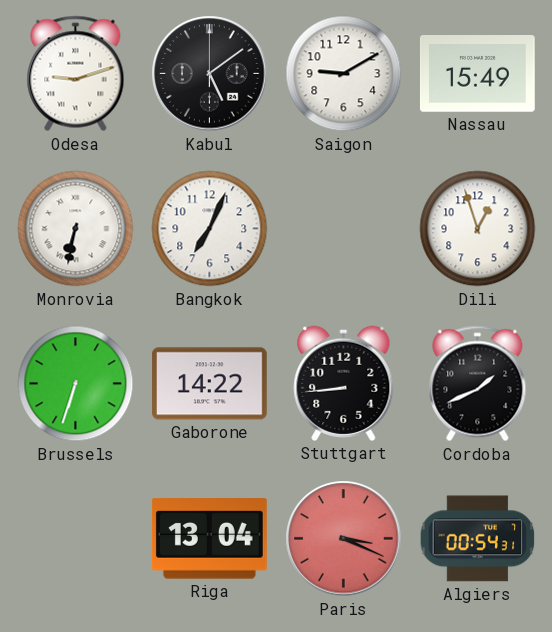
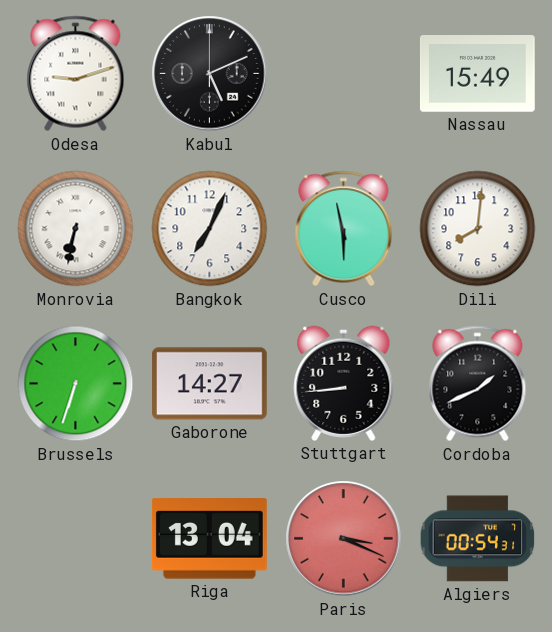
Kabul: 5:09 -> 5:11
Saigon: 9:10 -> none
Cusco: none -> 5:58
Dili: 12:57 -> 8:01
Gaborone: 14:22 -> 14:27
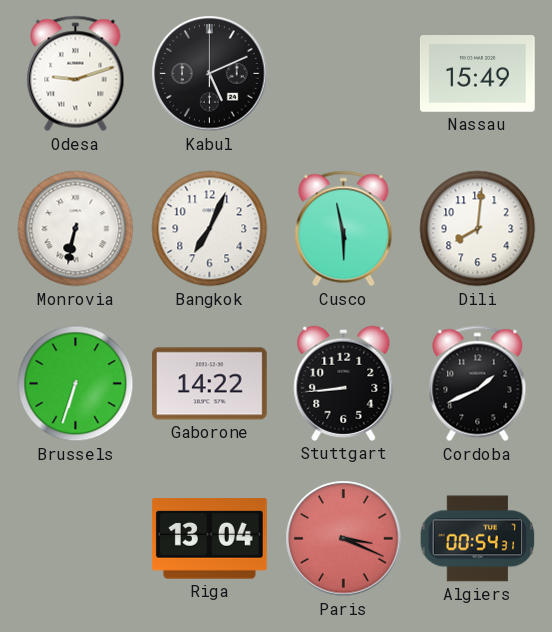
Gaborone: 14:27 -> 14:22
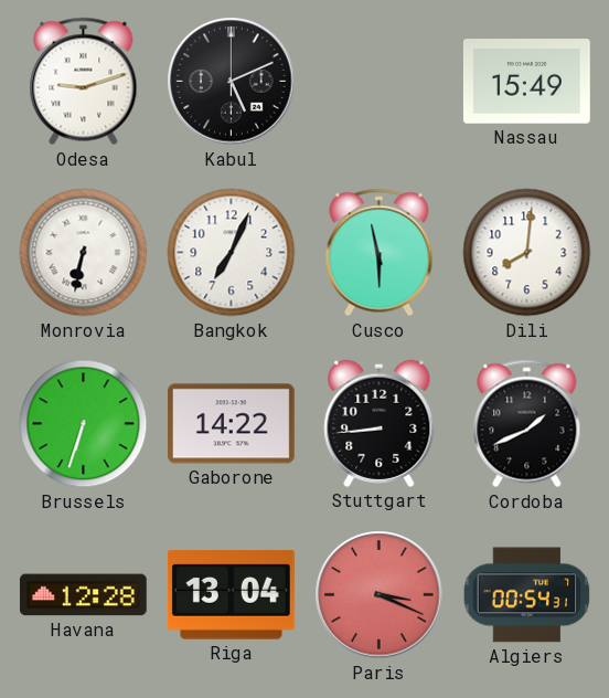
Havana: none -> 12:28
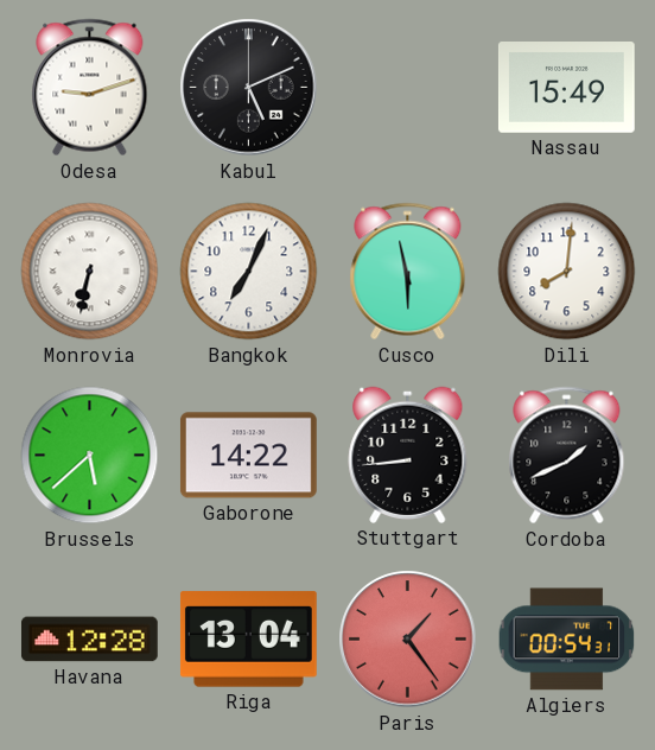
Brussels: 6:33 -> 5:38
Paris: 3:19 -> 1:24
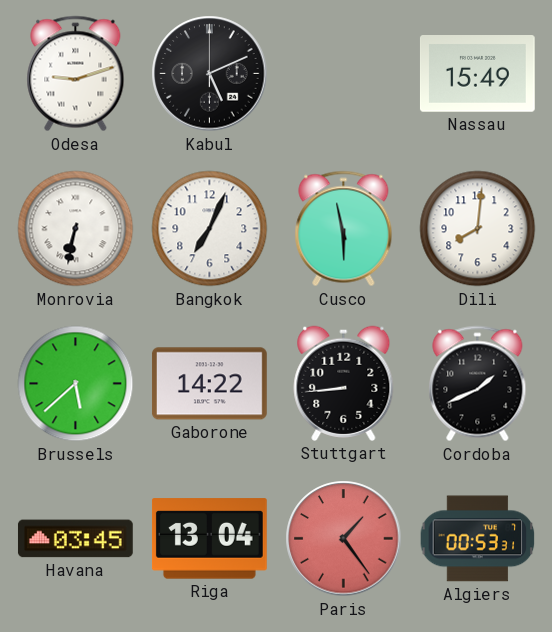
Havana: 12:28 -> 03:45
Algiers: 00:54 -> 00:53
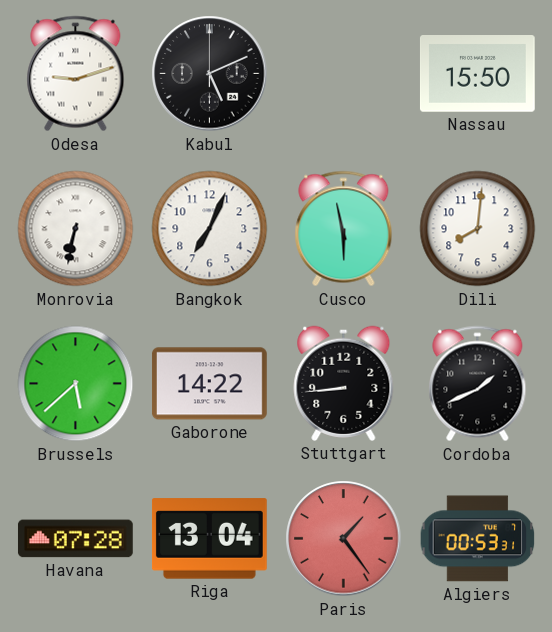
Nassau: 15:49 -> 15:50
Havana: 03:45 -> 07:28
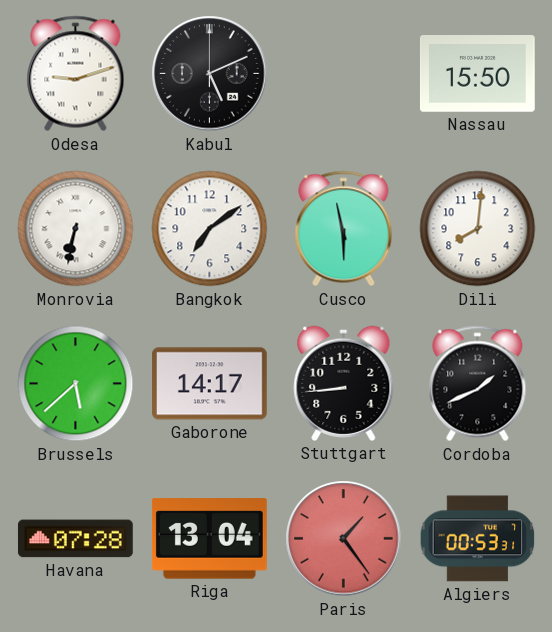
Bangkok: 7:04 -> 7:09
Gaborone: 14:22 -> 14:17
